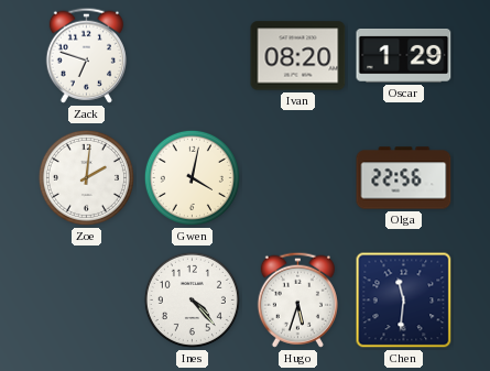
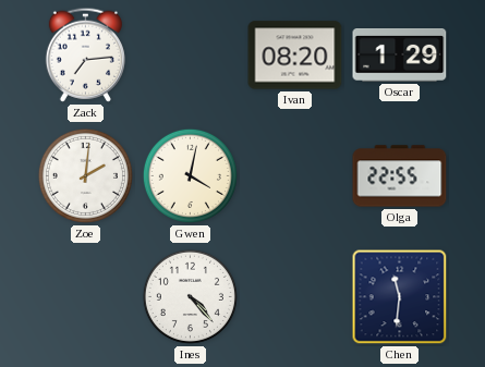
Zack: 6:48 -> 7:14
Olga: 22:56 -> 22:55
Hugo: 5:33 -> none
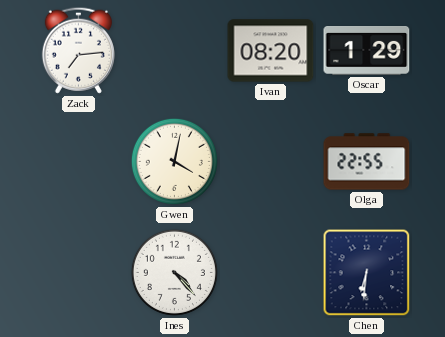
Zoe: 2:01 -> none
Chen: 11:31 -> 6:31
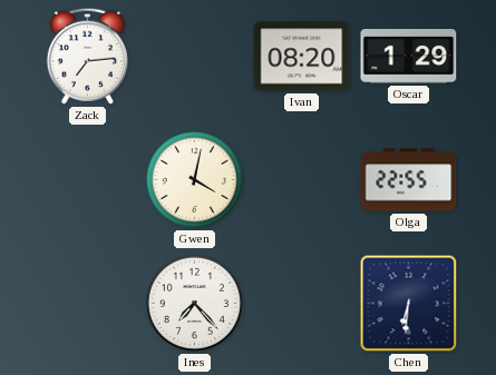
Ines: 4:23 -> 7:23
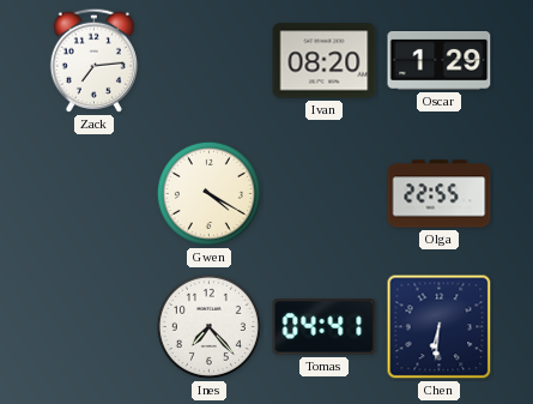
Gwen: 4:02 -> 4:20
Tomas: none -> 04:41
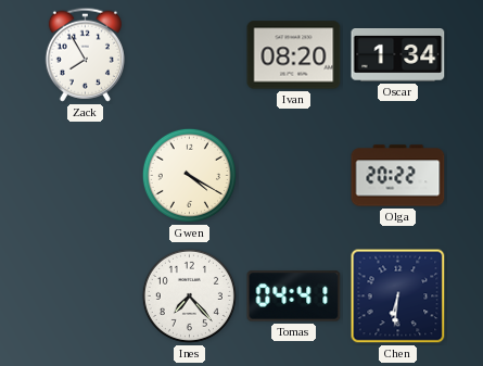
Zack: 7:14 -> 7:55
Oscar: 1:29 -> 1:34
Olga: 22:55 -> 20:22
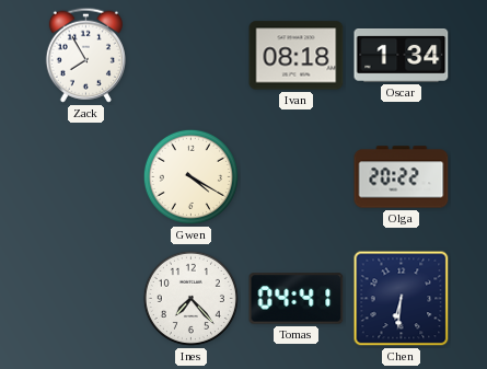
Ivan: 08:20 -> 08:18
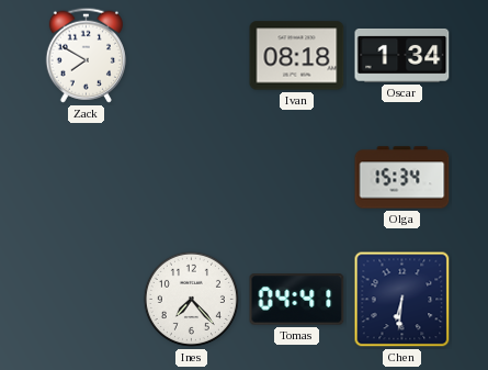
Zack: 7:55 -> 7:50
Gwen: 4:20 -> none
Olga: 20:22 -> 15:34
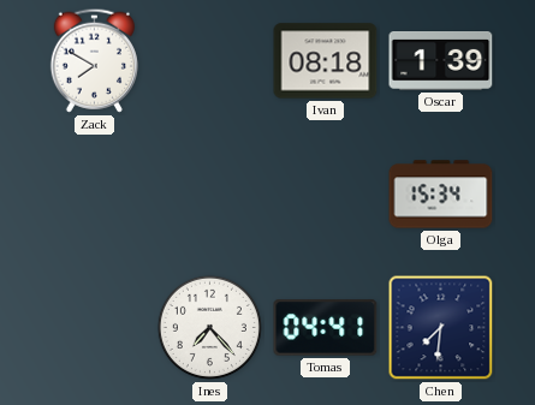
Oscar: 1:34 -> 1:39
Chen: 6:31 -> 7:31
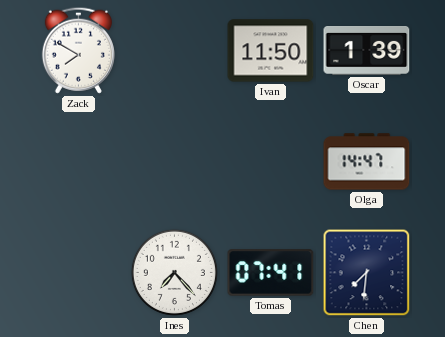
Ivan: 08:18 -> 11:50
Olga: 15:34 -> 14:47
Tomas: 04:41 -> 07:41
